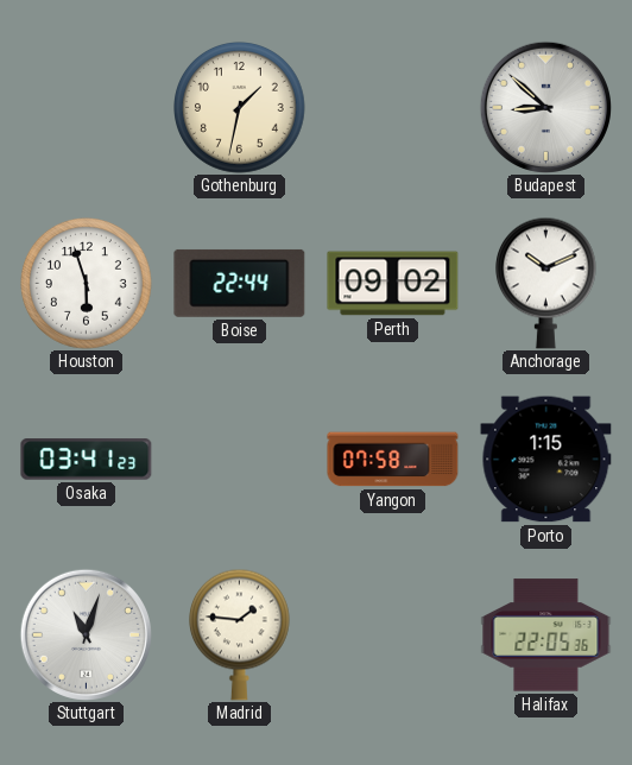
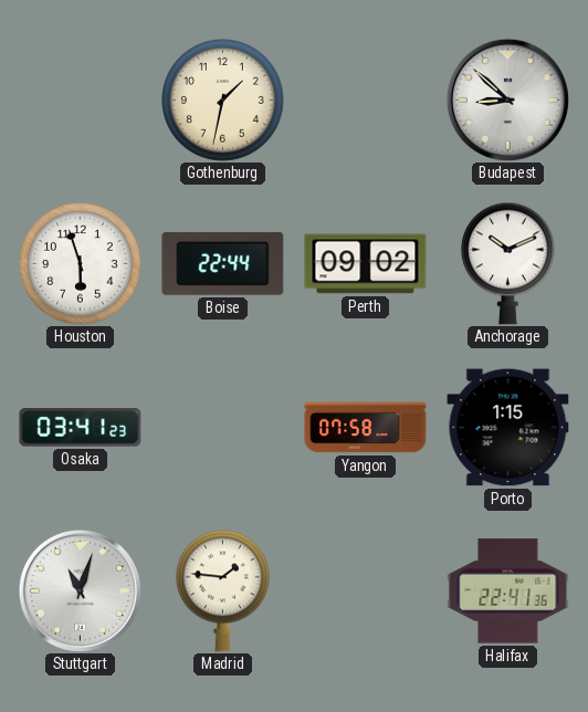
Halifax: 22:05 -> 22:41
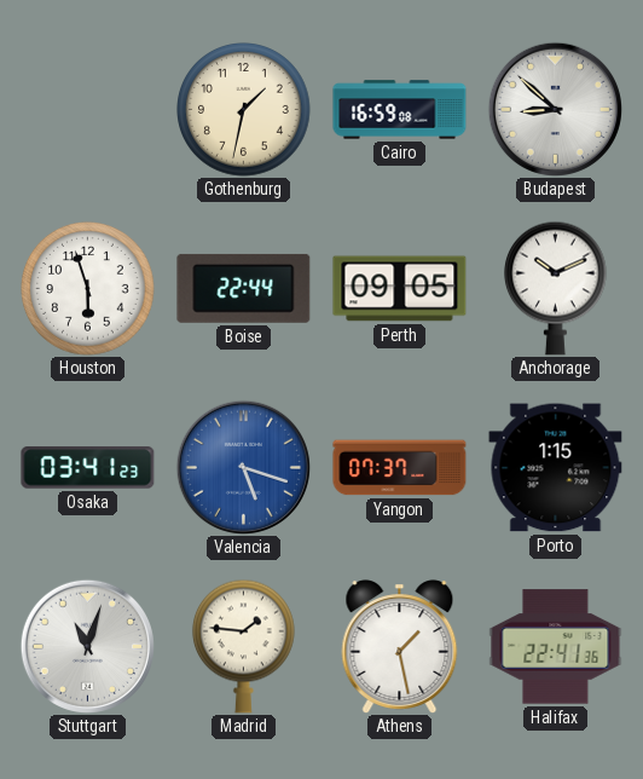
Cairo: none -> 16:59
Perth: 09:02 -> 09:05
Valencia: none -> 5:18
Yangon: 07:58 -> 07:37
Athens: none -> 1:28
